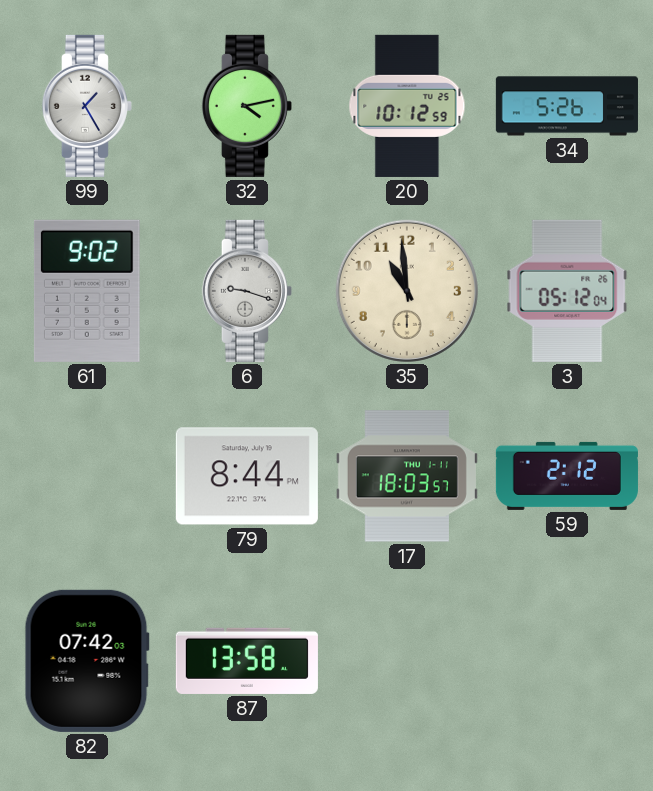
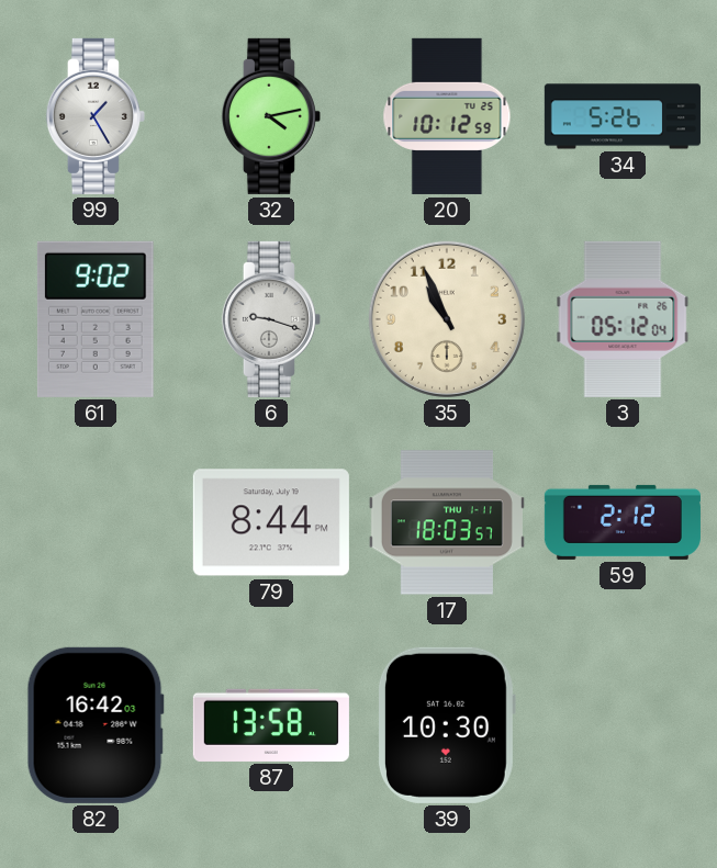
35: 10:59 -> 10:56
82: 07:42 -> 16:42
39: none -> 10:30
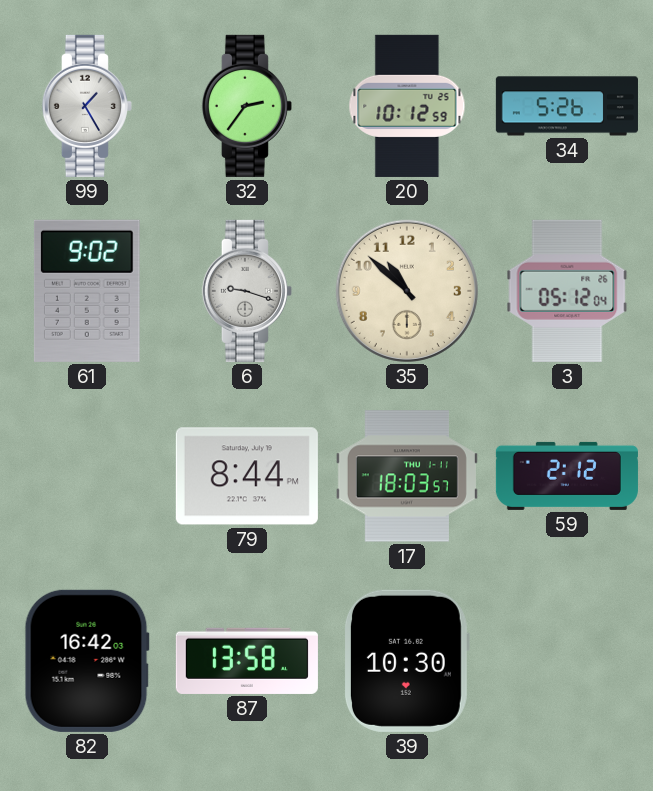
32: 4:13 -> 2:36
35: 10:56 -> 10:52
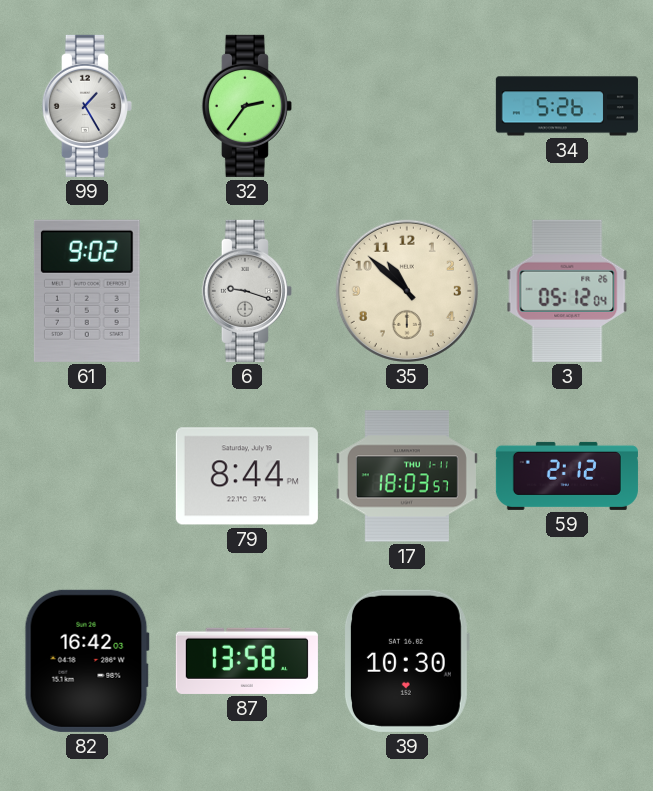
20: 10:12 -> none
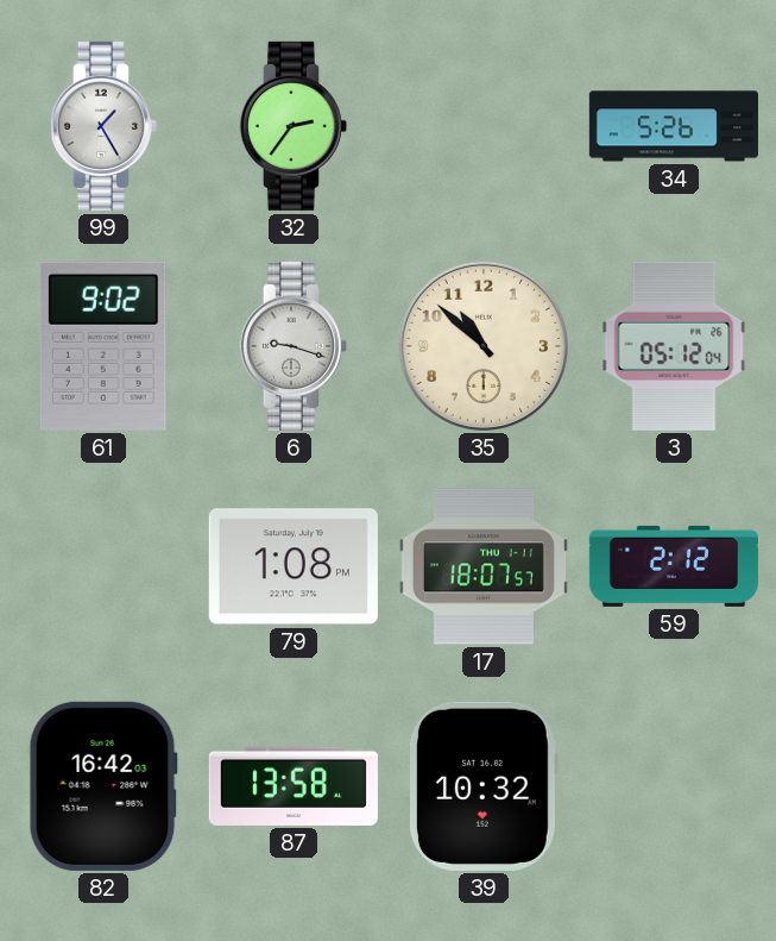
79: 8:44 -> 1:08
17: 18:03 -> 18:07
39: 10:30 -> 10:32
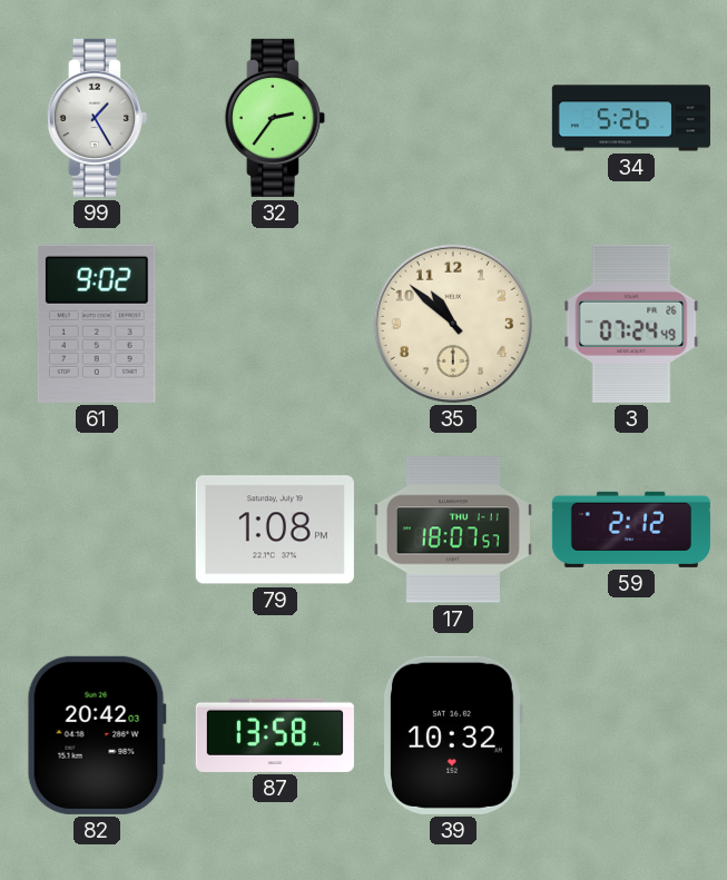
6: 9:18 -> none
3: 05:12 -> 07:24
82: 16:42 -> 20:42
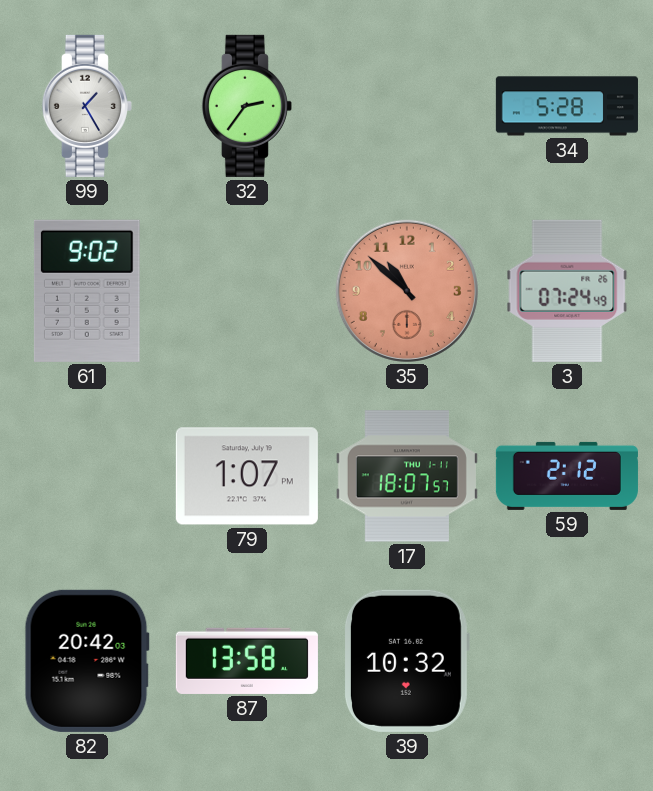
34: 5:26 -> 5:28
35 dial: cream -> salmon
79: 1:08 -> 1:07
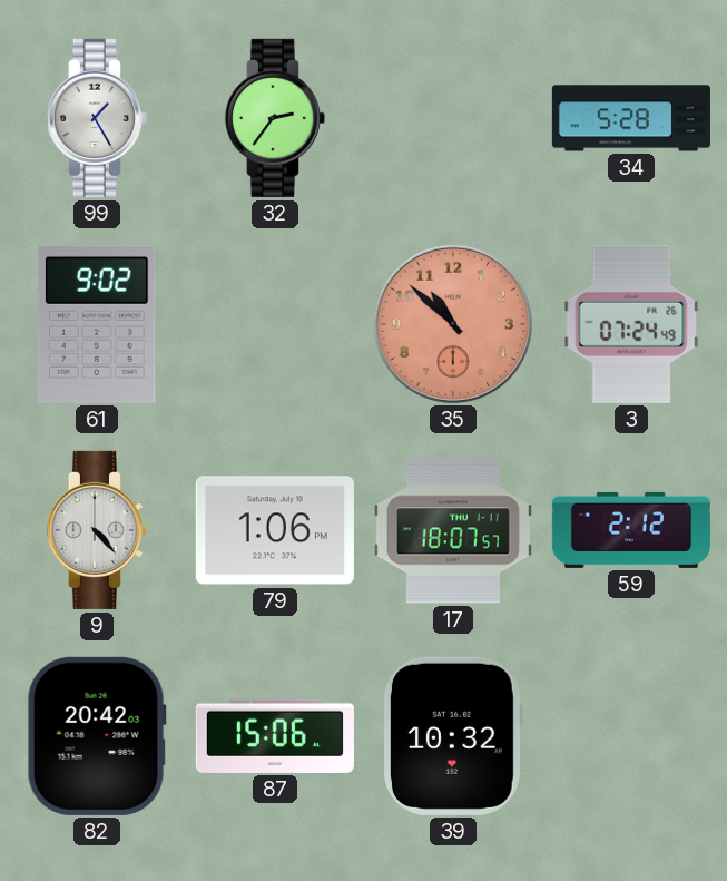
9: none -> 4:23
79: 1:07 -> 1:06
87: 13:58 -> 15:06
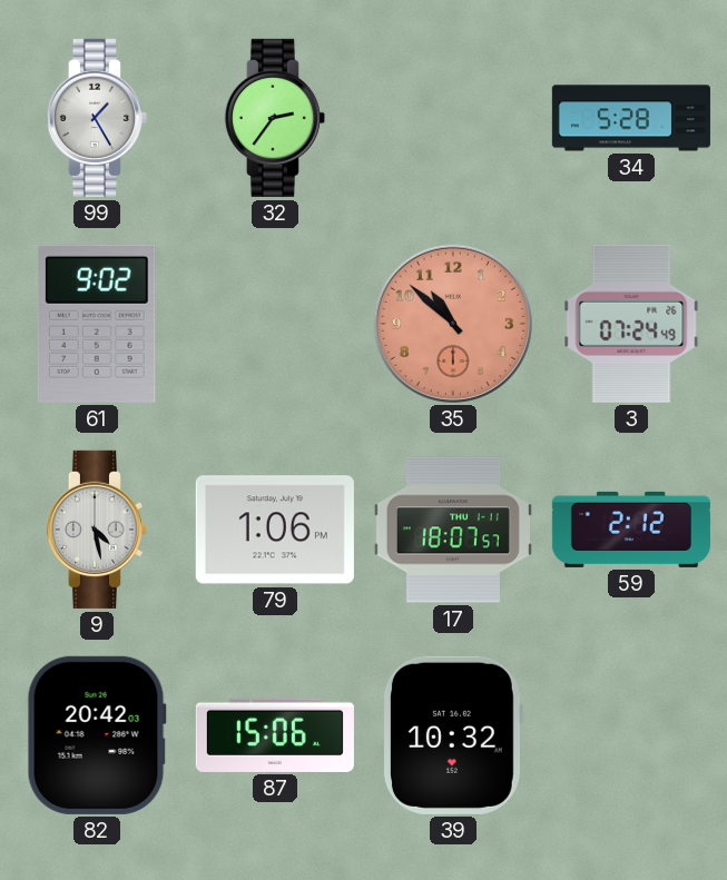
9: 4:23 -> 4:28
